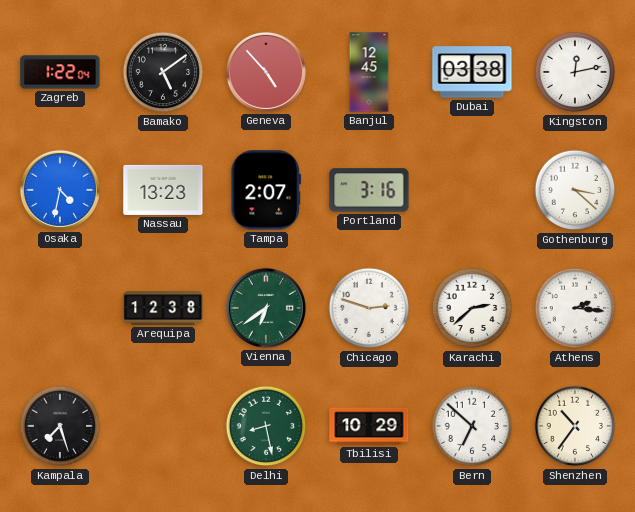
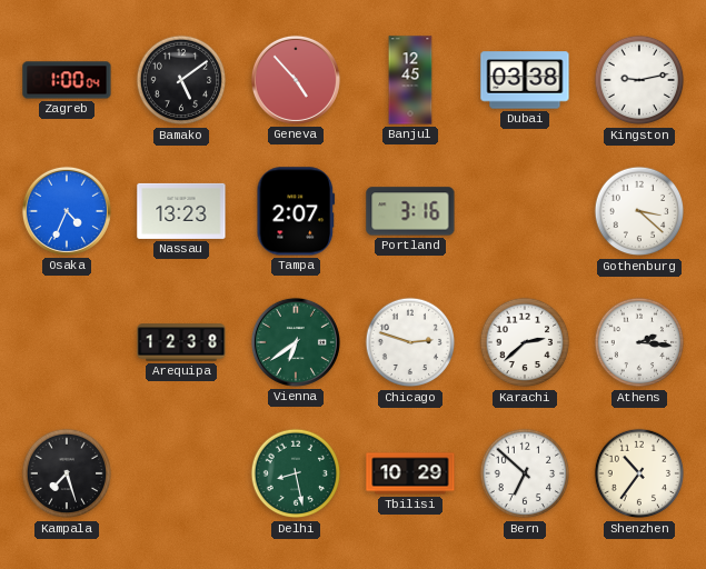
Zagreb: 1:22 -> 1:00
Kingston: 12:13 -> 9:13
Osaka: 4:32 -> 4:34
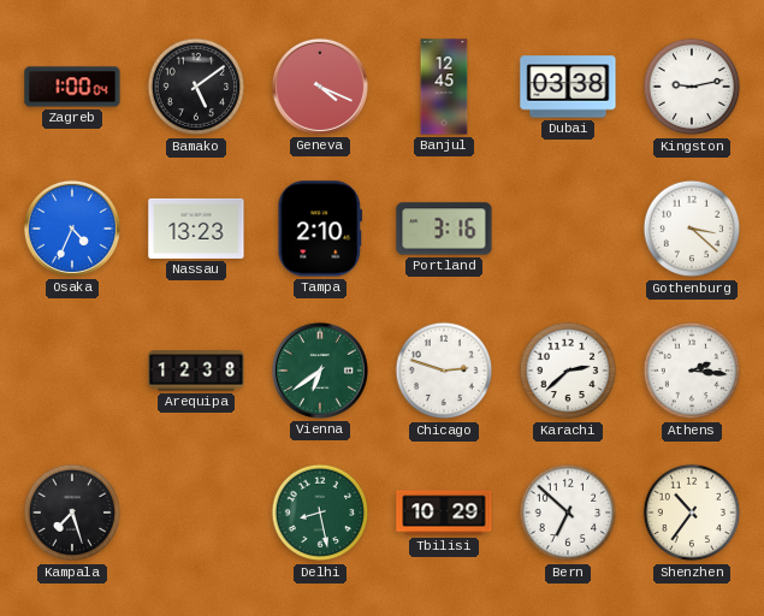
Geneva: 4:53 -> 4:19
Tampa: 2:07 -> 2:10
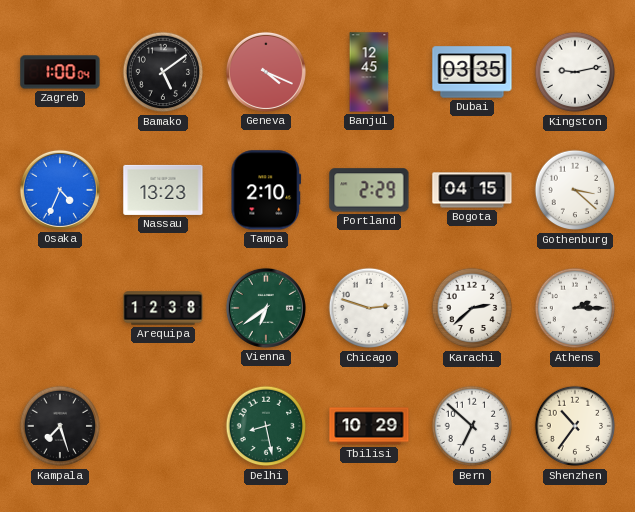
Dubai: 03:38 -> 03:35
Portland: 3:16 -> 2:29
Bogota: none -> 04:15
Athens: 2:16 -> 2:15
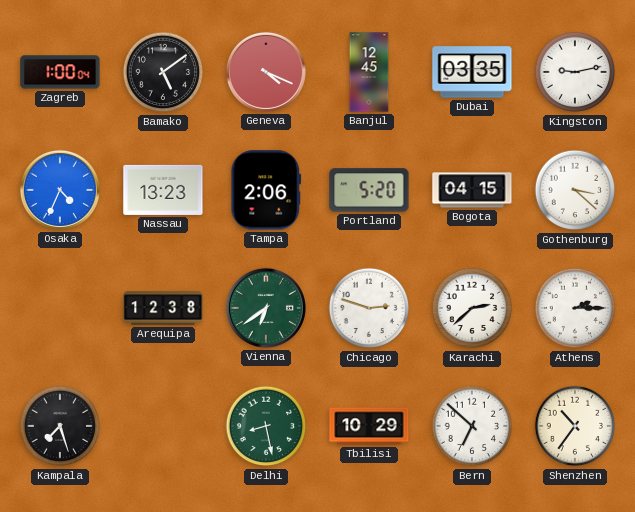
Tampa: 2:10 -> 2:06
Portland: 2:29 -> 5:20
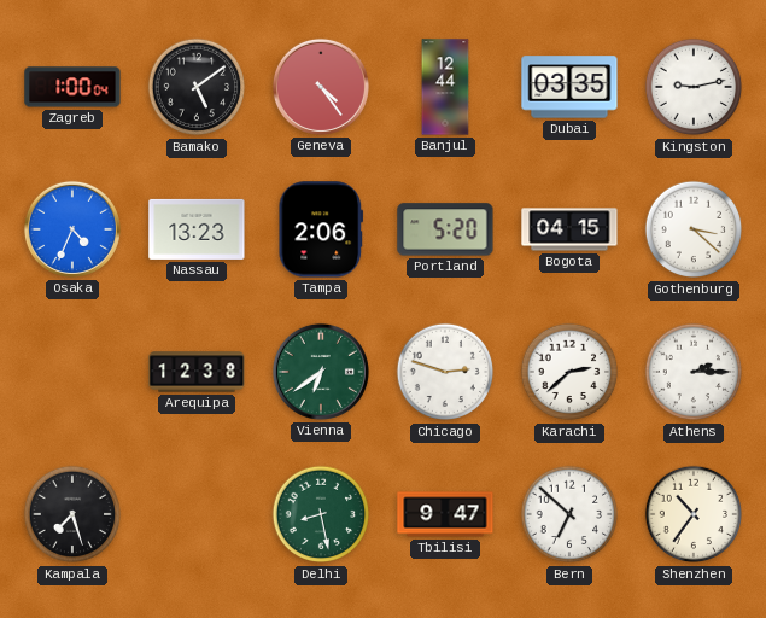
Geneva: 4:19 -> 4:24
Banjul: 12:45 -> 12:44
Tbilisi: 10:29 -> 9:47
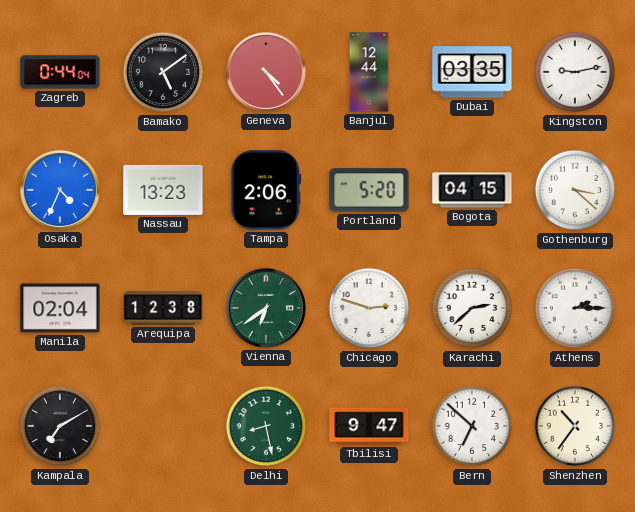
Zagreb: 1:00 -> 0:44
Manila: none -> 02:04
Kampala: 7:27 -> 7:10
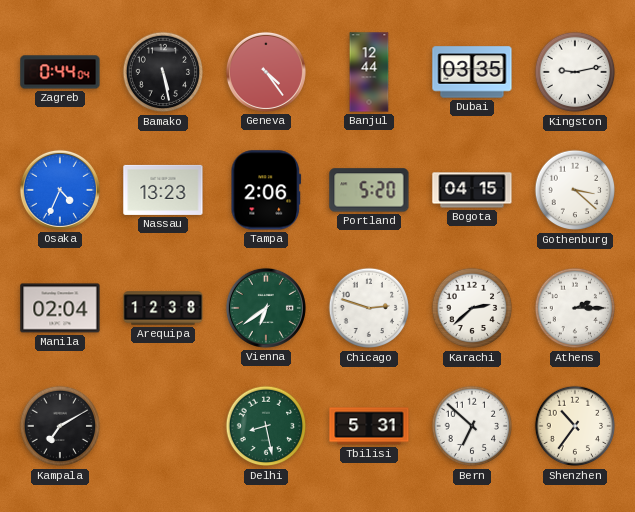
Bamako: 5:09 -> 5:28
Tbilisi: 9:47 -> 5:31
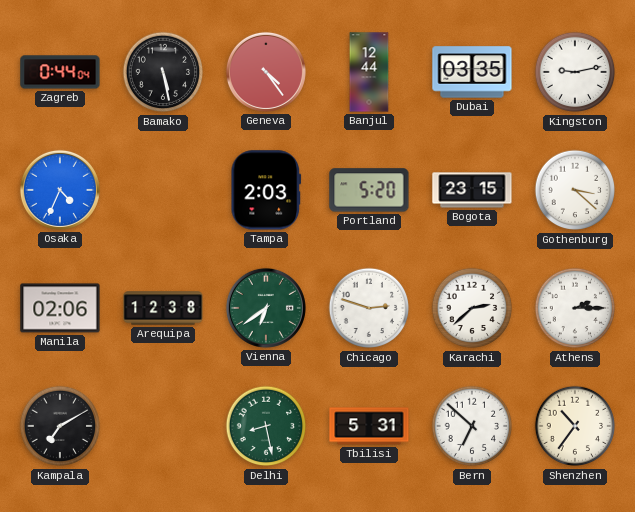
Nassau: 13:23 -> none
Tampa: 2:06 -> 2:03
Bogota: 04:15 -> 23:15
Manila: 02:04 -> 02:06
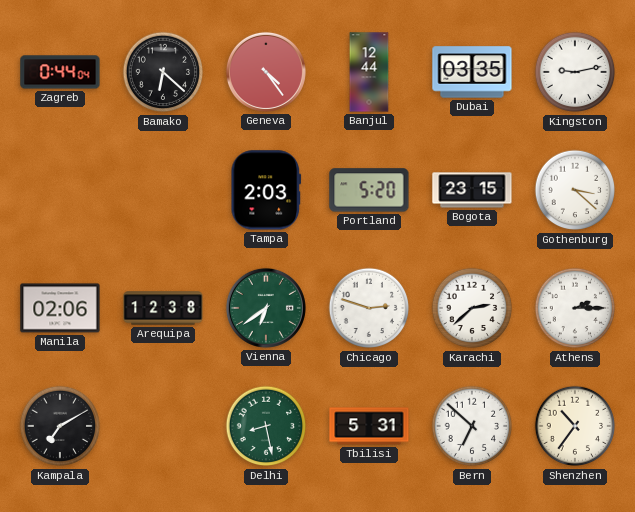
Bamako: 5:28 -> 6:22
Osaka: 4:34 -> none
